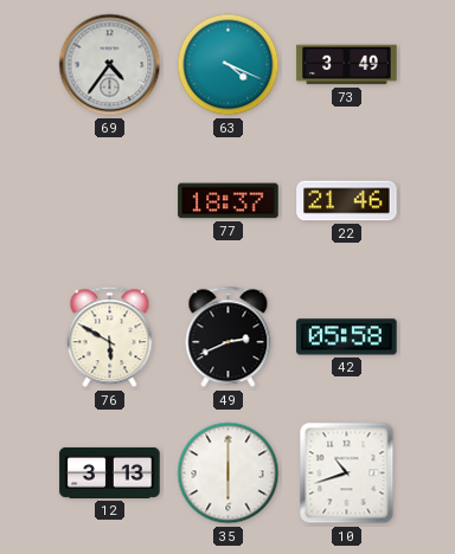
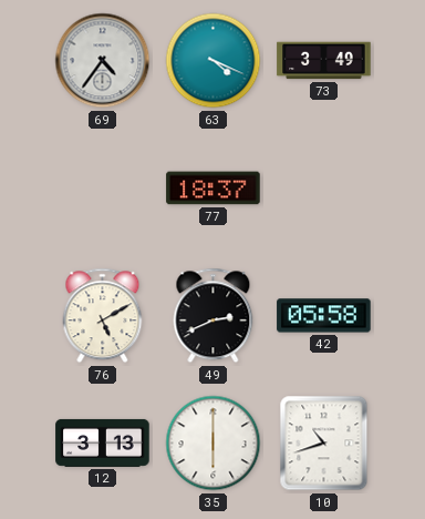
22: 21:46 -> none
76: 5:50 -> 5:10
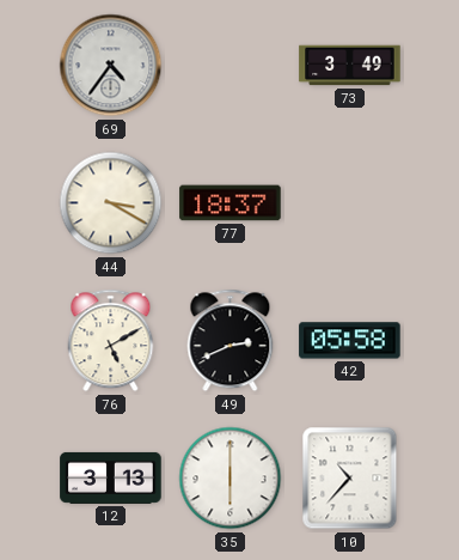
63: 4:19 -> none
44: none -> 3:20
10: 10:42 -> 10:37
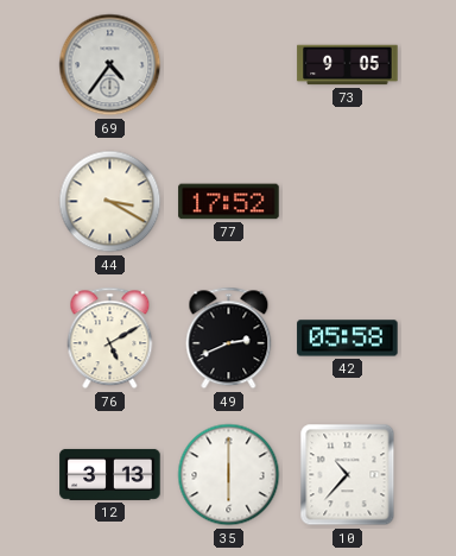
73: 3:49 -> 9:05
77: 18:37 -> 17:52
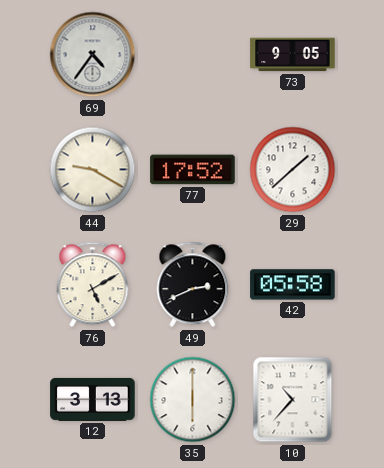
44: 3:20 -> 9:20
29: none -> 1:38
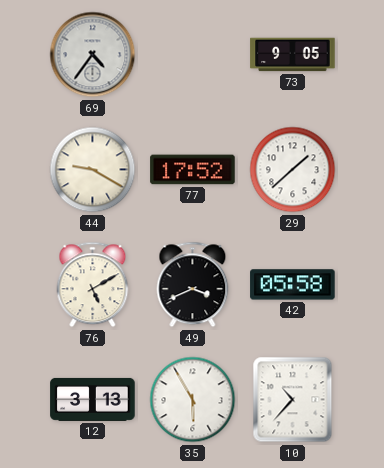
49: 2:41 -> 3:41
35: 6:00 -> 5:55
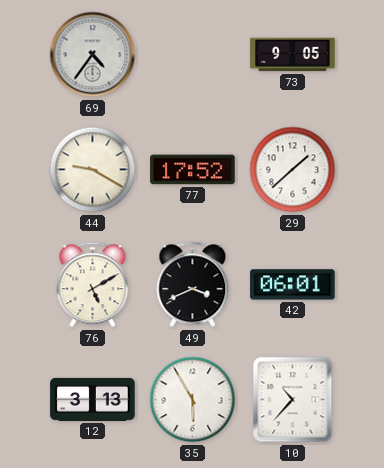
42: 05:58 -> 06:01
